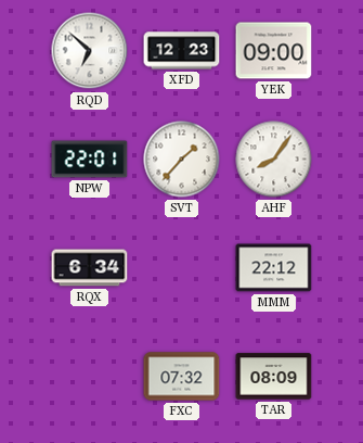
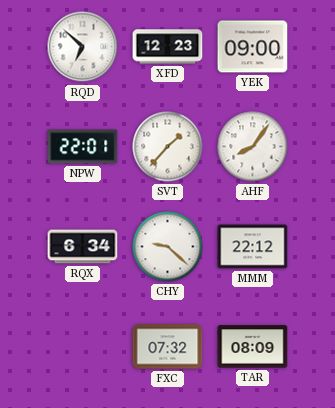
CHY: none -> 9:22
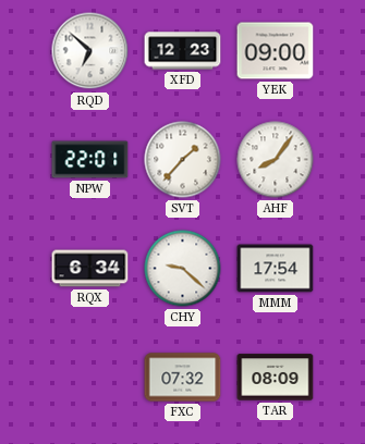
MMM: 22:12 -> 17:54
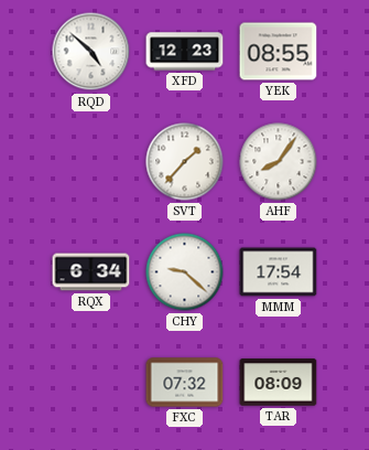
RQD: 6:52 -> 4:52
YEK: 09:00 -> 08:55
NPW: 22:01 -> none
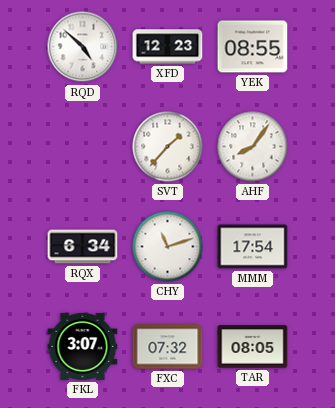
CHY: 9:22 -> 11:12
FKL: none -> 3:07
TAR: 08:09 -> 08:05
